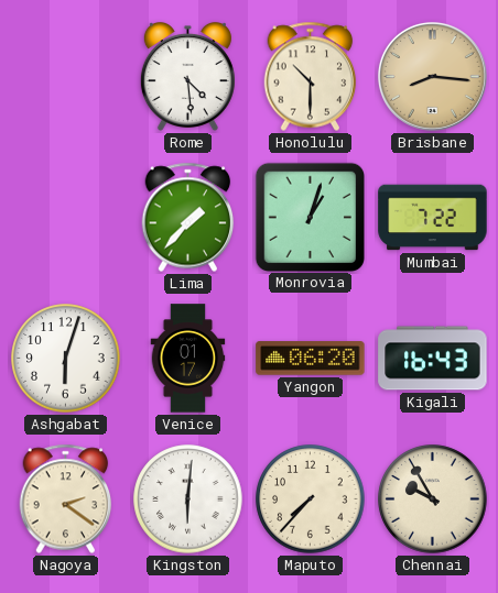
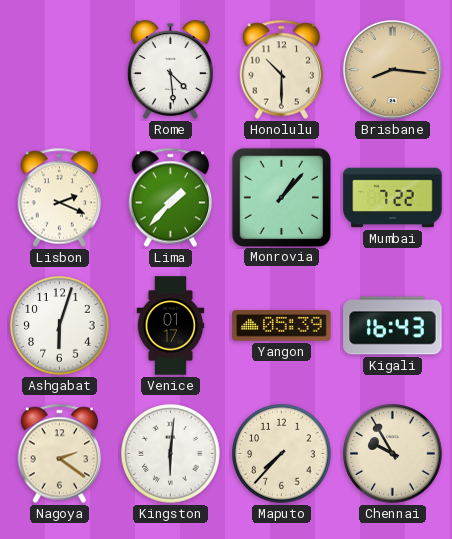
Lisbon: none -> 2:19
Monrovia: 1:03 -> 1:07
Yangon: 06:20 -> 05:39
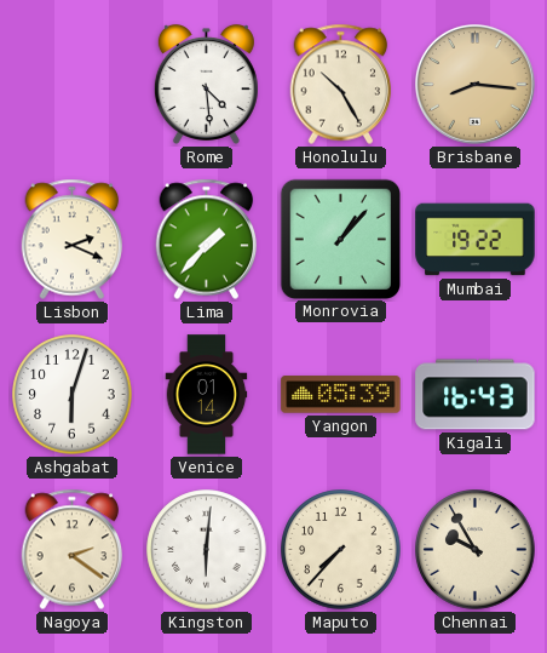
Honolulu: 10:30 -> 10:25
Mumbai: 7:22 -> 19:22
Venice: 01:17 -> 01:14
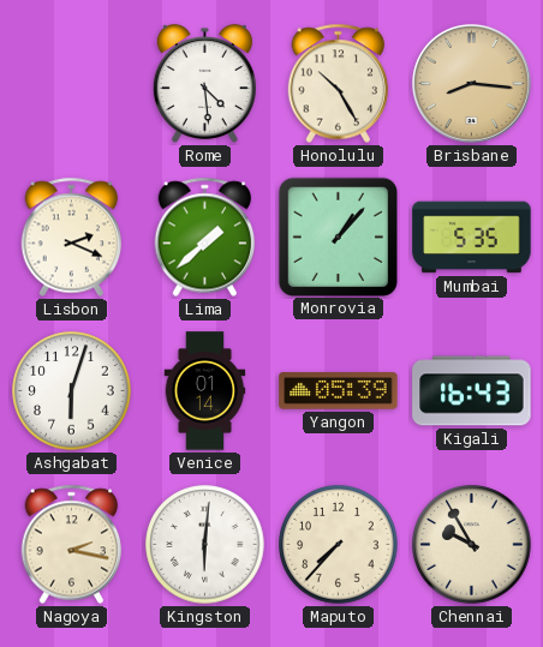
Lima: 1:37 -> 1:38
Mumbai: 19:22 -> 5:35
Nagoya: 2:21 -> 2:17
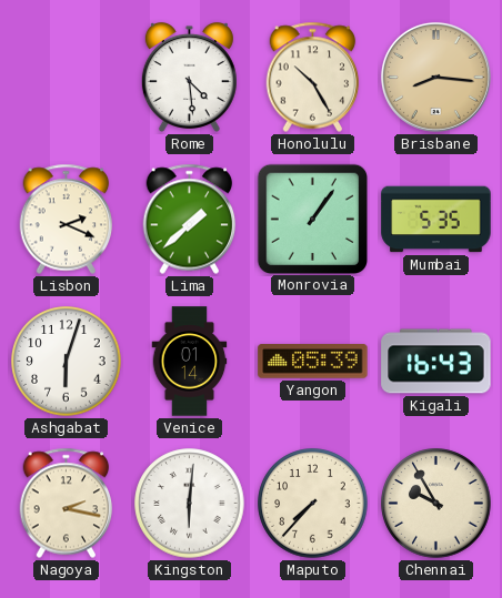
Monrovia: 1:07 -> 1:06
